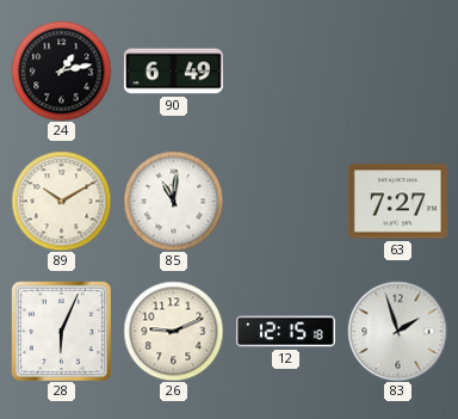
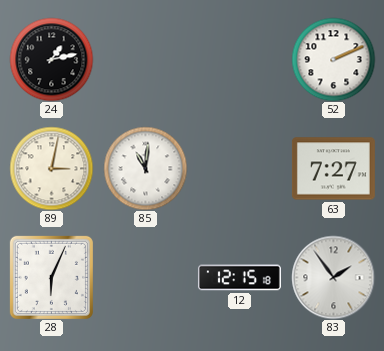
90: 6:49 -> none
52: none -> 2:11
89: 10:10 -> 3:02
26: 9:11 -> none
83: 1:57 -> 1:54
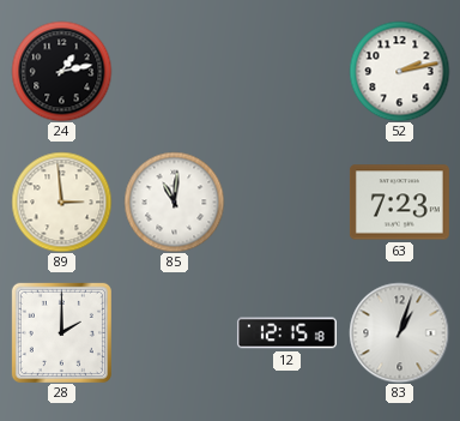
52: 2:11 -> 2:13
89: 3:02 -> 2:59
63: 7:27 -> 7:23
28: 6:04 -> 2:00
83: 1:54 -> 1:03
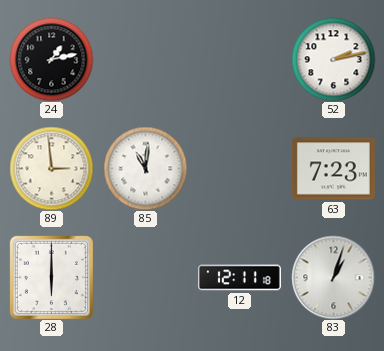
28: 2:00 -> 6:00
12: 12:15 -> 12:11
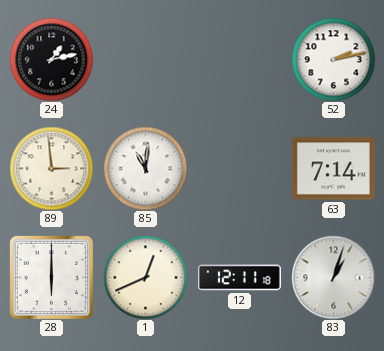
63: 7:23 -> 7:14
1: none -> 12:41
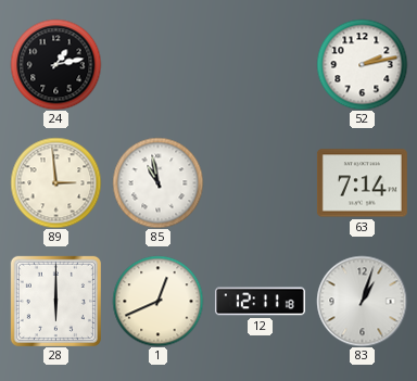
85: 11:01 -> 10:58
